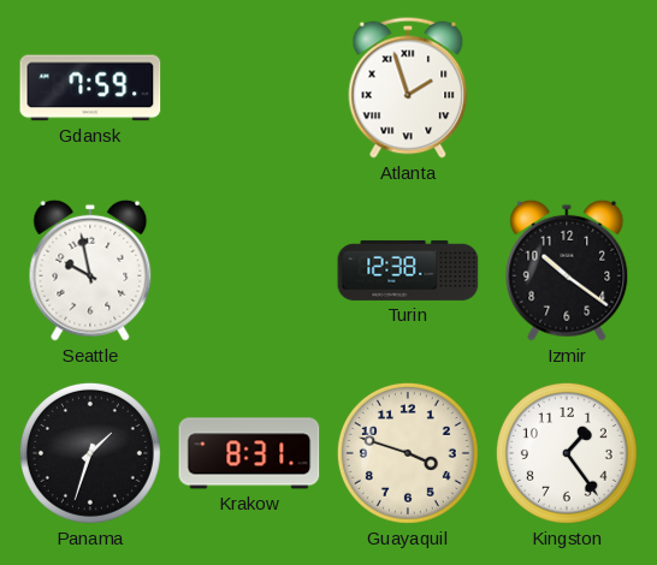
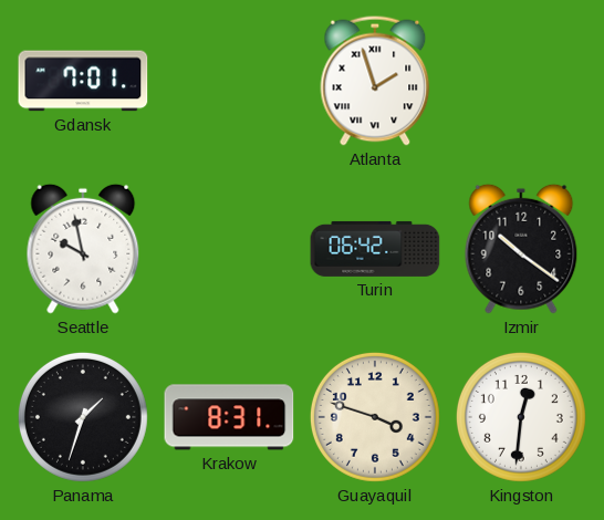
Gdansk: 7:59 -> 7:01
Turin: 12:38 -> 06:42
Kingston: 1:24 -> 12:31
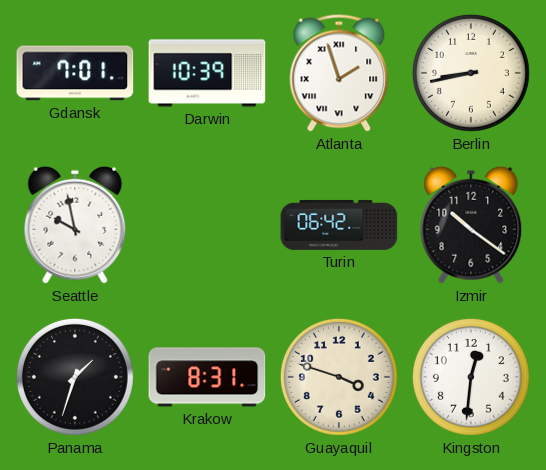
Darwin: none -> 10:39
Berlin: none -> 8:43
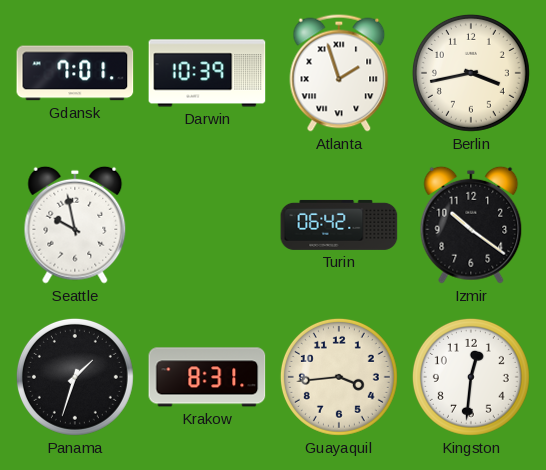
Berlin: 8:43 -> 3:43
Guayaquil: 3:48 -> 3:44
